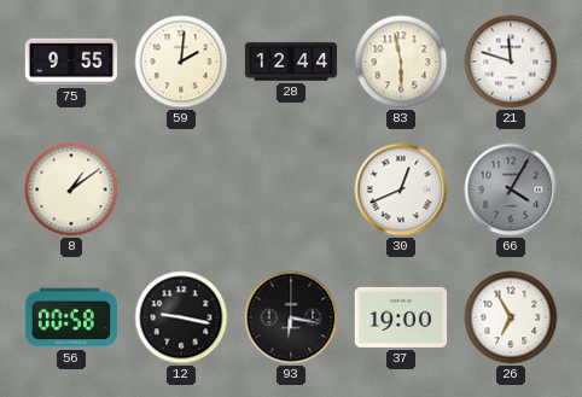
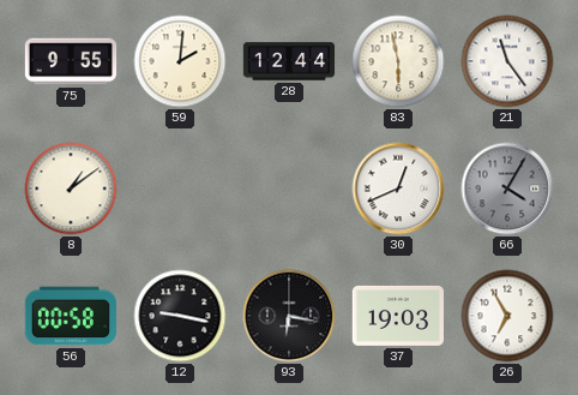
21: 11:48 -> 11:24
37: 19:00 -> 19:03
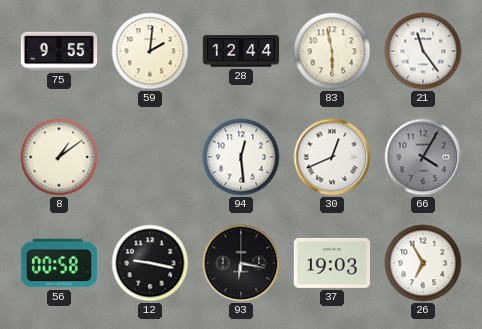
94: none -> 12:29
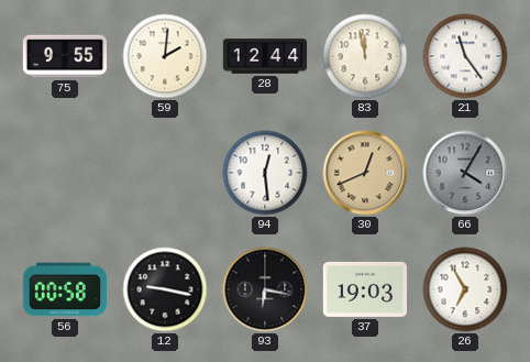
83: 5:58 -> 11:58
8: 1:09 -> none
30 dial: white -> champagne
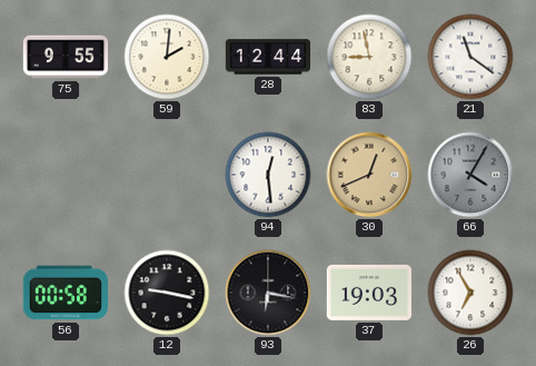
83: 11:58 -> 8:58
21: 11:24 -> 11:21
